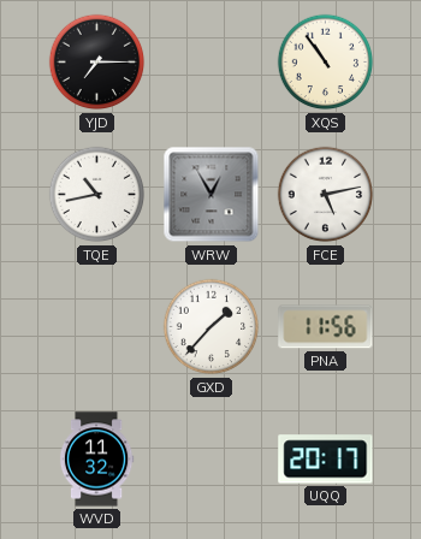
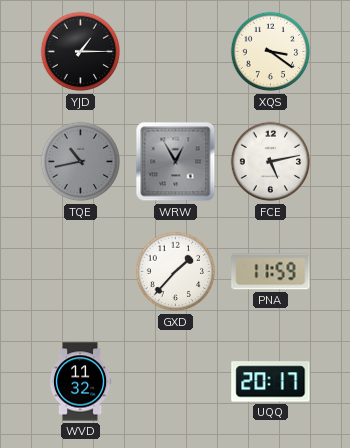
YJD: 7:15 -> 1:15
XQS: 10:54 -> 3:21
TQE dial: white -> grey
PNA: 11:56 -> 11:59
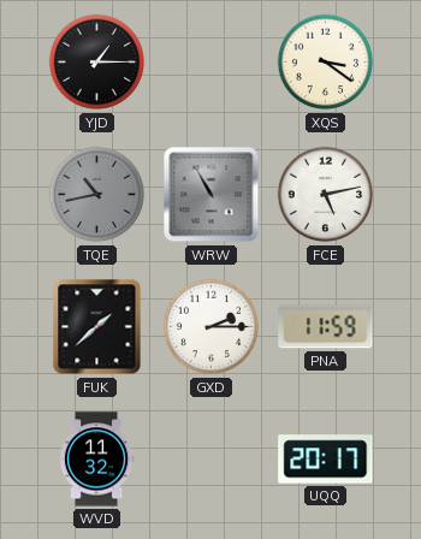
WRW: 12:55 -> 10:55
FUK: none -> 1:38
GXD: 1:37 -> 2:15
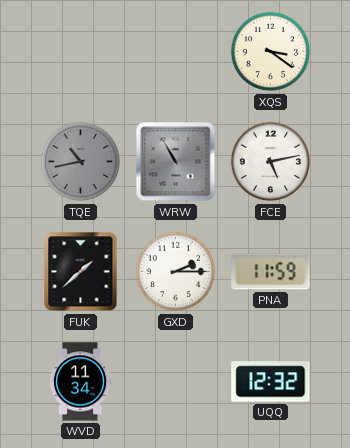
YJD: 1:15 -> none
WVD: 11:32 -> 11:34
UQQ: 20:17 -> 12:32
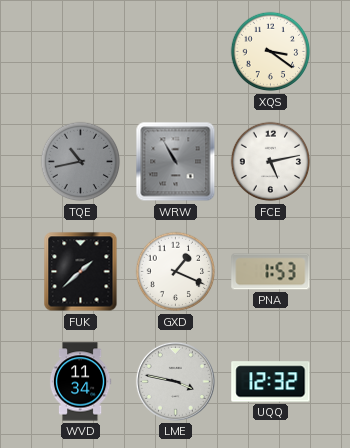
GXD: 2:15 -> 1:19
PNA: 11:59 -> 1:53
LME: none -> 3:47
